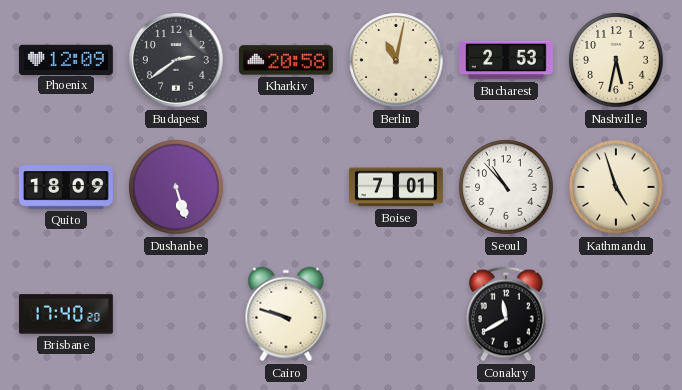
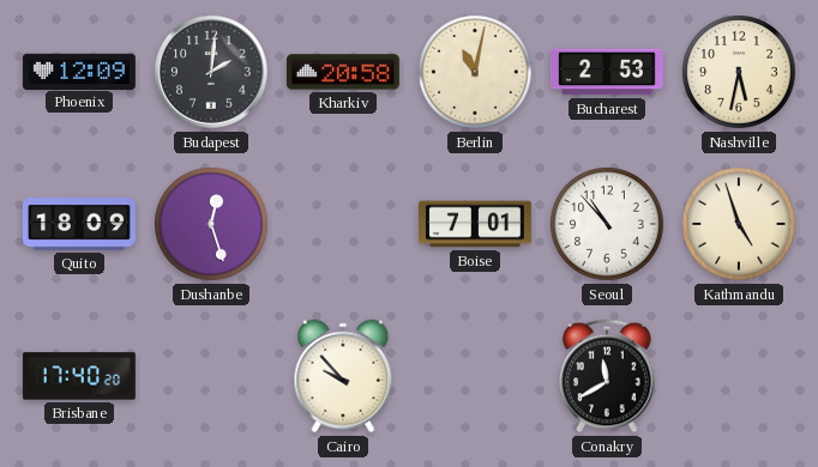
Budapest: 2:39 -> 2:01
Dushanbe: 5:27 -> 12:27
Cairo: 9:48 -> 9:53
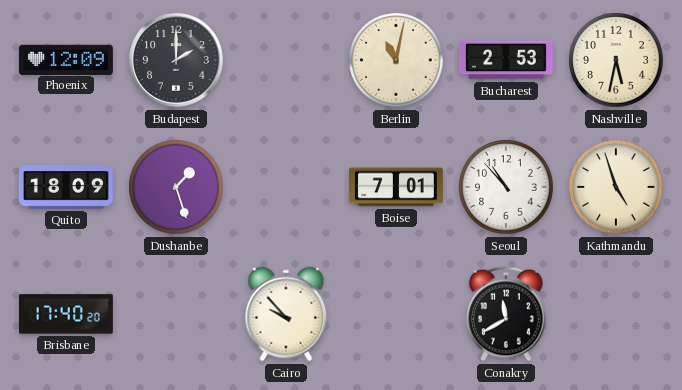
Budapest: 2:01 -> 2:00
Kharkiv: 20:58 -> none
Dushanbe: 12:27 -> 1:27
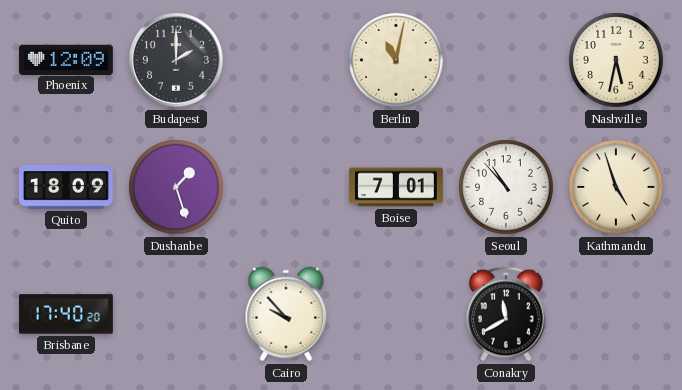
Bucharest: 2:53 -> none
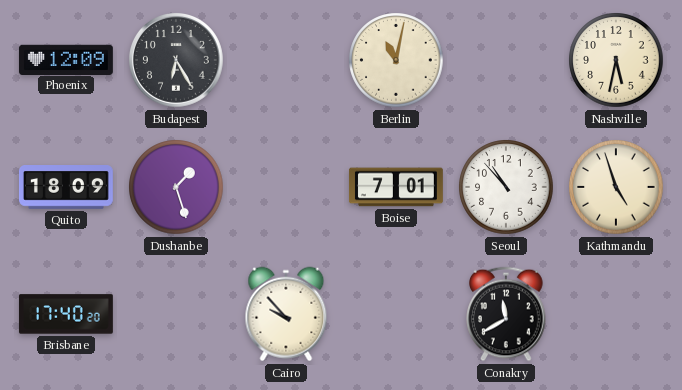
Budapest: 2:00 -> 6:25
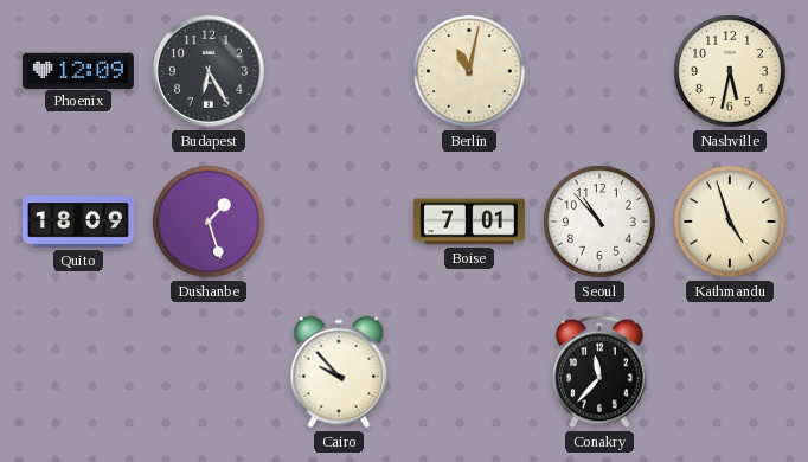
Brisbane: 17:40 -> none
Conakry: 11:40 -> 11:37
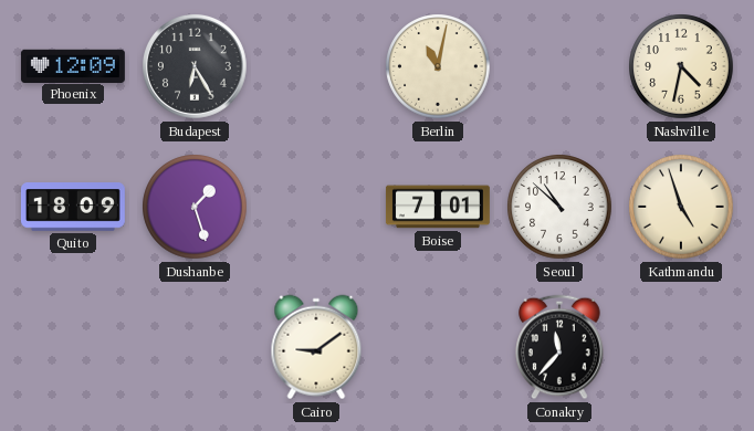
Nashville: 5:32 -> 4:32
Seoul: 10:53 -> 10:52
Cairo: 9:53 -> 9:09
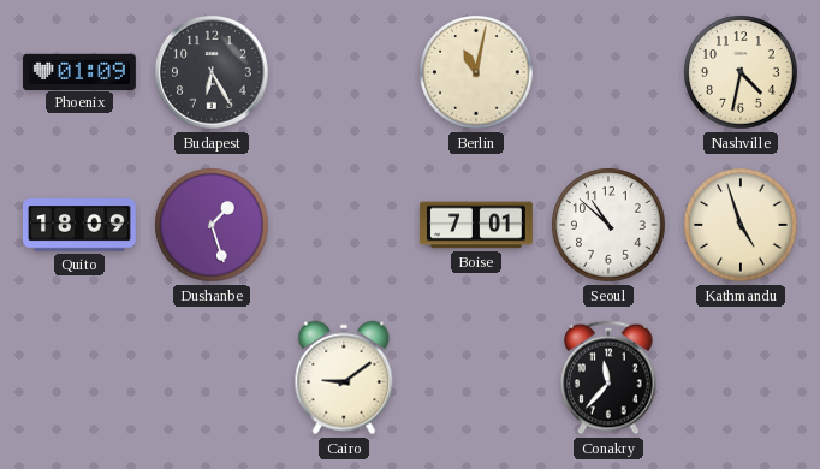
Phoenix: 12:09 -> 01:09
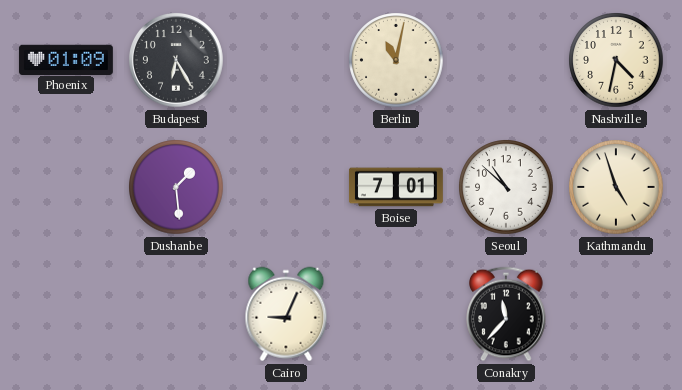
Quito: 18:09 -> none
Dushanbe: 1:27 -> 1:29
Cairo: 9:09 -> 9:04
